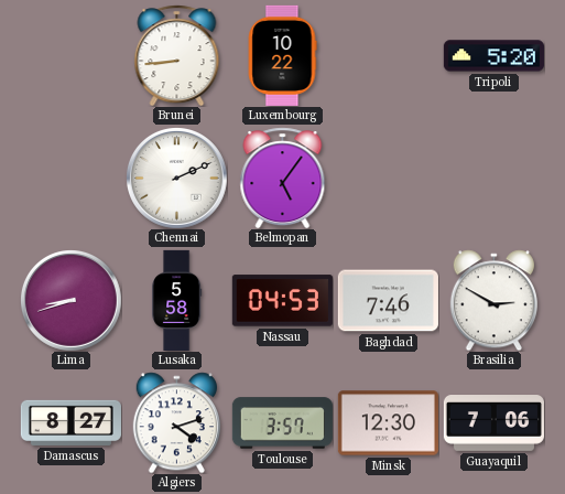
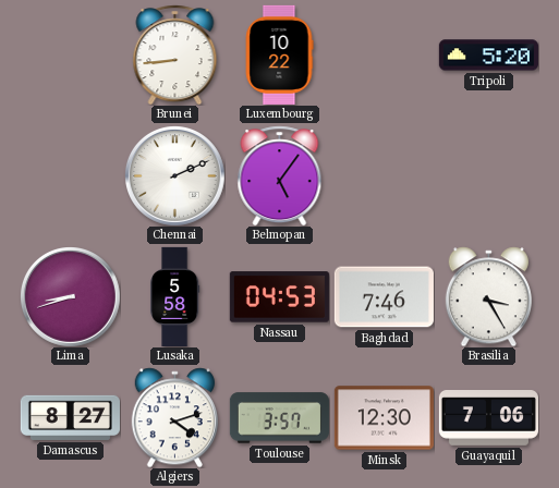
Brasilia: 2:50 -> 3:25
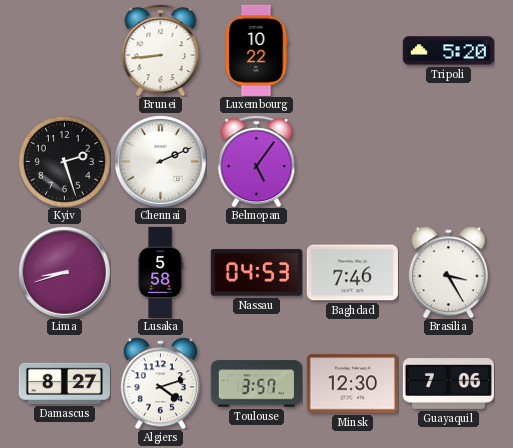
Kyiv: none -> 2:27
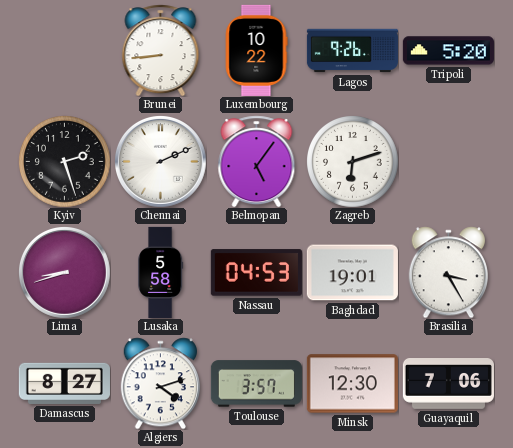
Lagos: none -> 9:26
Zagreb: none -> 6:12
Baghdad: 7:46 -> 19:01
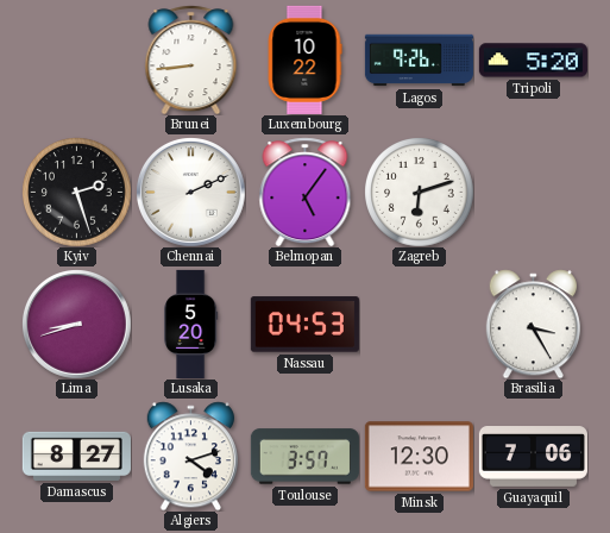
Lusaka: 5:58 -> 5:20
Baghdad: 19:01 -> none
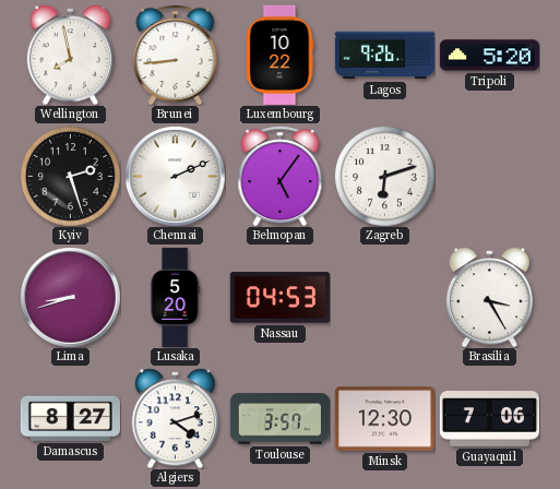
Wellington: none -> 7:58
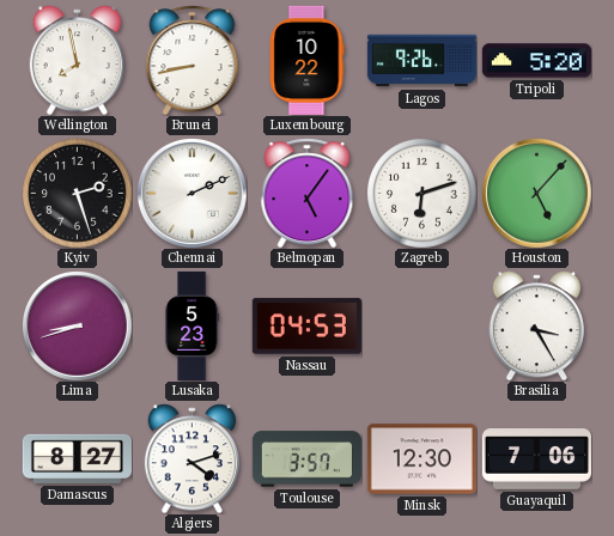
Brunei: 8:44 -> 8:43
Houston: none -> 5:07
Lusaka: 5:20 -> 5:23
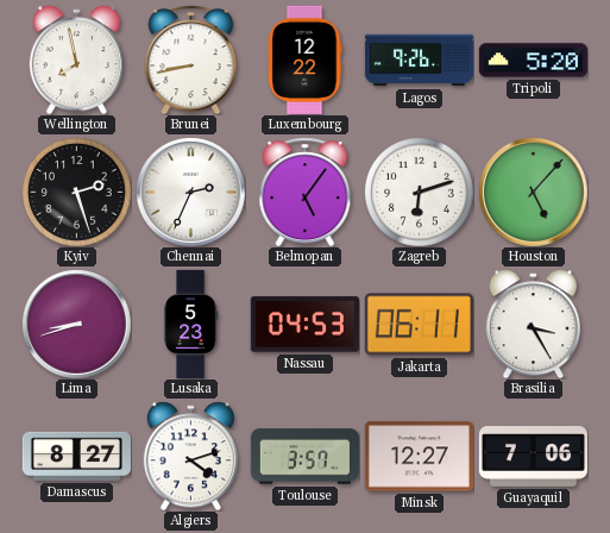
Luxembourg: 10:22 -> 12:22
Chennai: 2:11 -> 2:34
Jakarta: none -> 06:11
Minsk: 12:30 -> 12:27
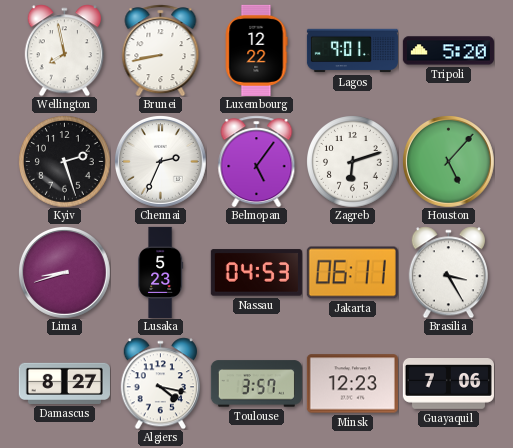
Lagos: 9:26 -> 9:01
Algiers: 4:12 -> 4:17
Minsk: 12:27 -> 12:23
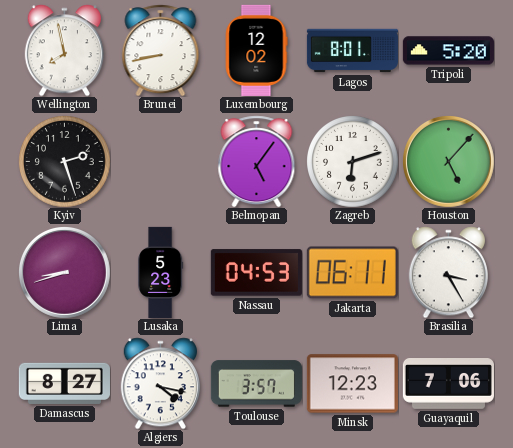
Luxembourg: 12:22 -> 12:02
Lagos: 9:01 -> 8:01
Chennai: 2:34 -> none
